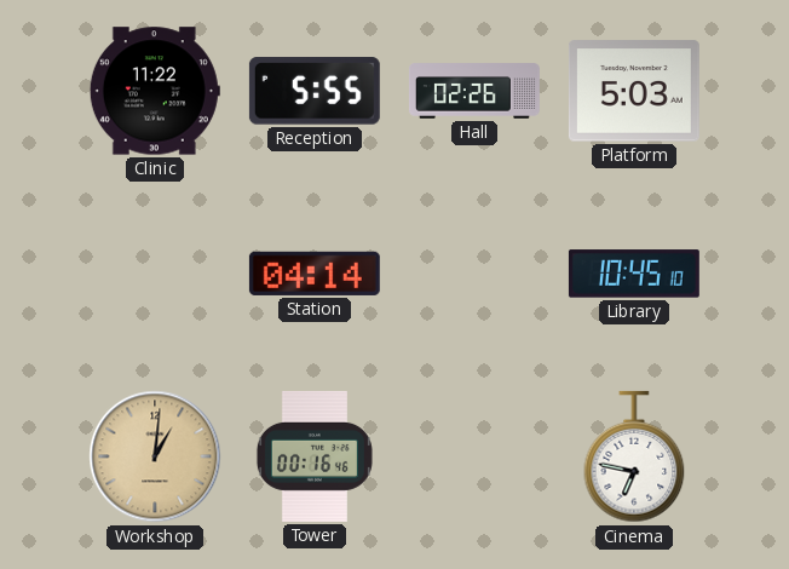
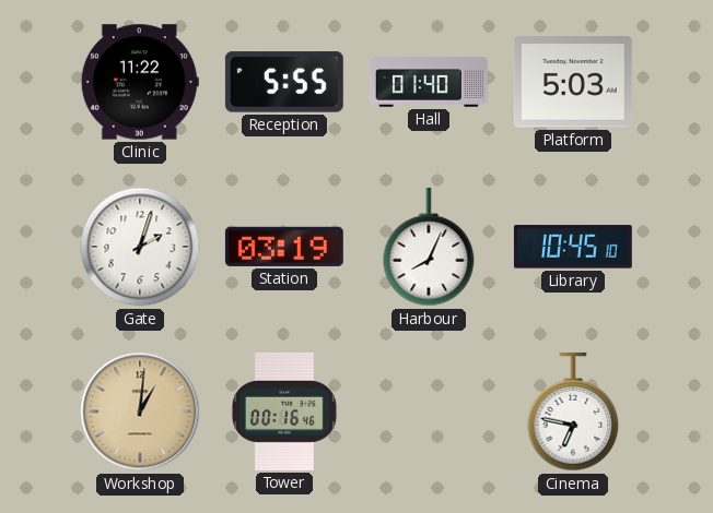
Hall: 02:26 -> 01:40
Gate: none -> 2:03
Station: 04:14 -> 03:19
Harbour: none -> 8:04
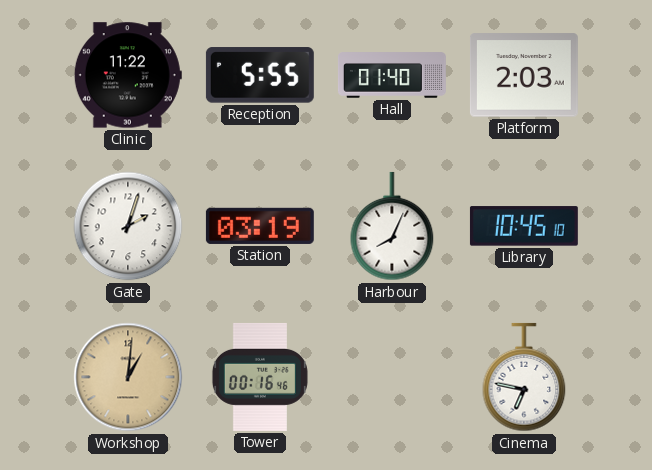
Platform: 5:03 -> 2:03
